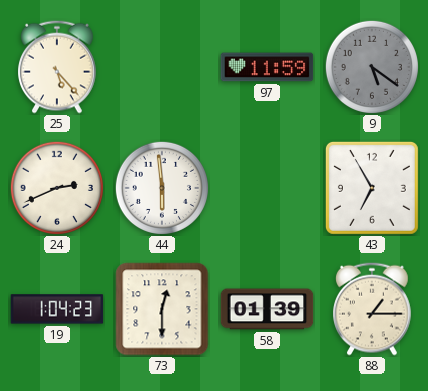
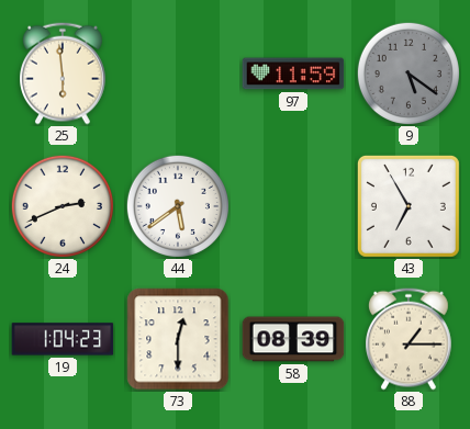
25: 5:23 -> 5:59
44: 5:59 -> 5:39
58: 01:39 -> 08:39
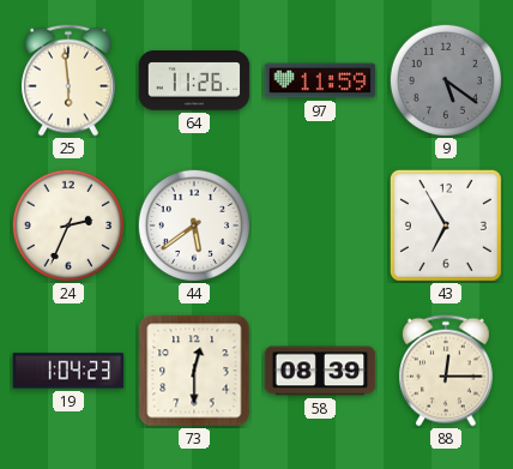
64: none -> 11:26
24: 2:41 -> 2:34
88: 1:15 -> 12:15
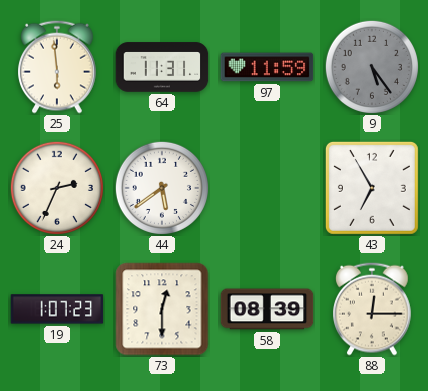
64: 11:26 -> 11:31
9: 5:21 -> 5:24
19: 1:04 -> 1:07
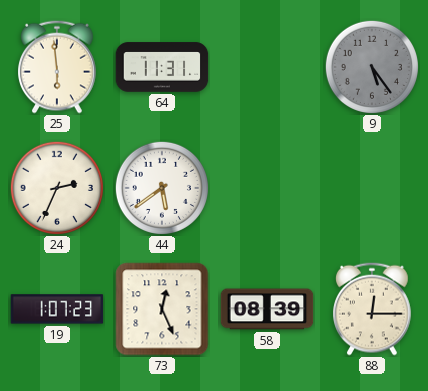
97: 11:59 -> none
43: 6:55 -> none
73: 12:30 -> 12:26
